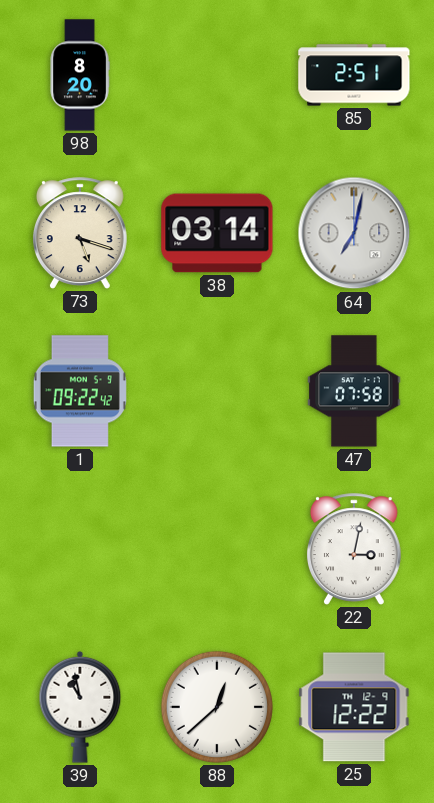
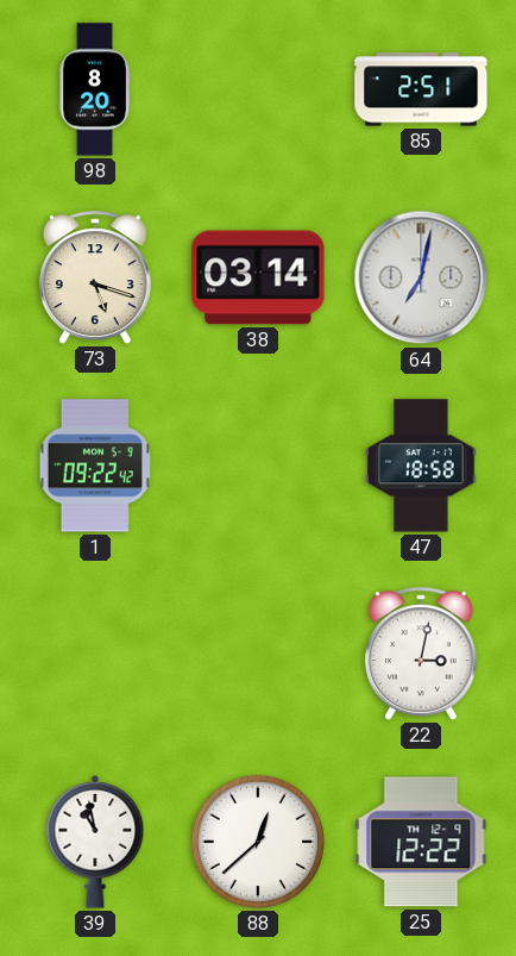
47: 07:58 -> 18:58
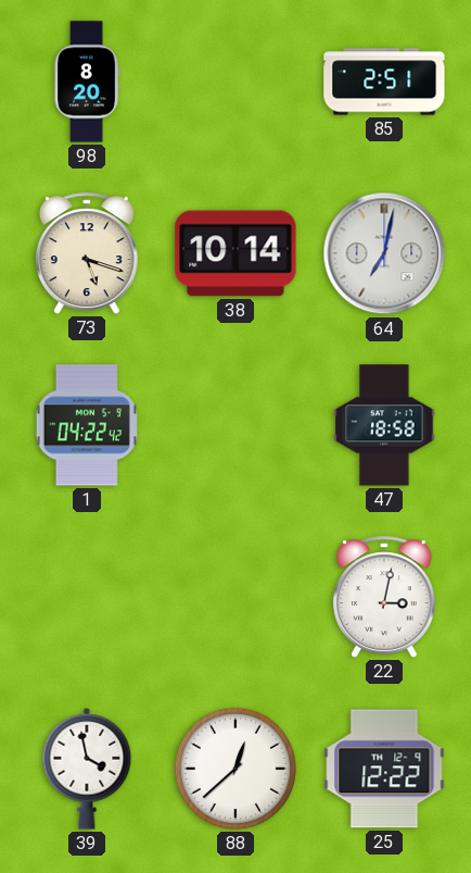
38: 03:14 -> 10:14
1: 09:22 -> 04:22
39: 10:58 -> 3:58
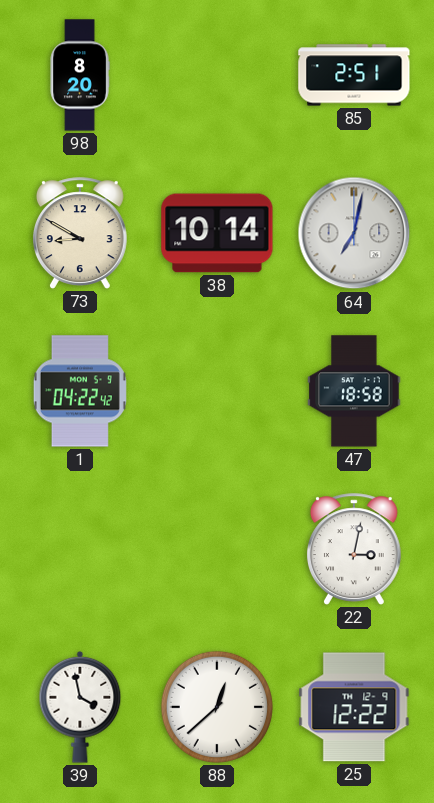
73: 5:18 -> 8:50
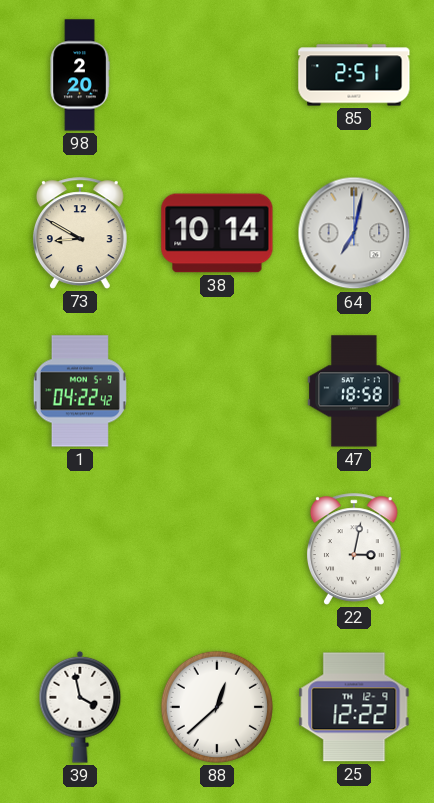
98: 8:20 -> 2:20
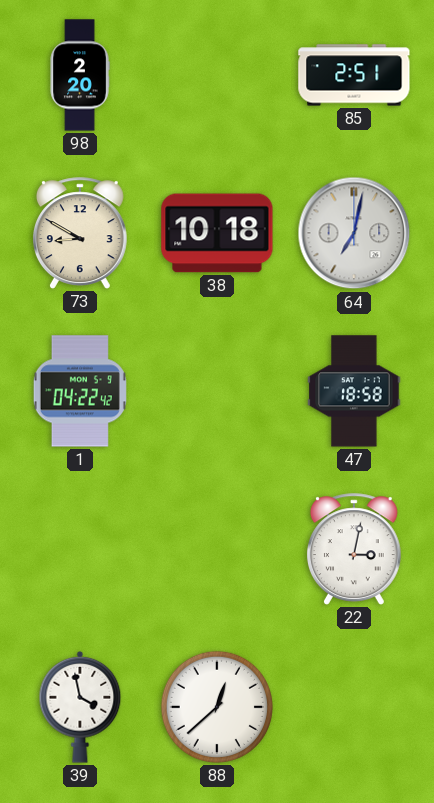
38: 10:14 -> 10:18
25: 12:22 -> none
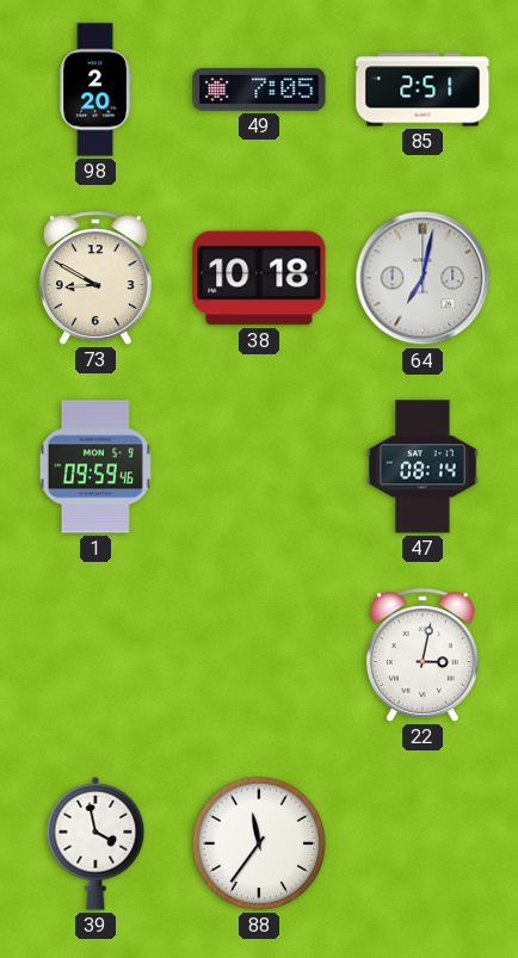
49: none -> 7:05
1: 04:22 -> 09:59
47: 18:58 -> 08:14
88: 12:38 -> 11:36
